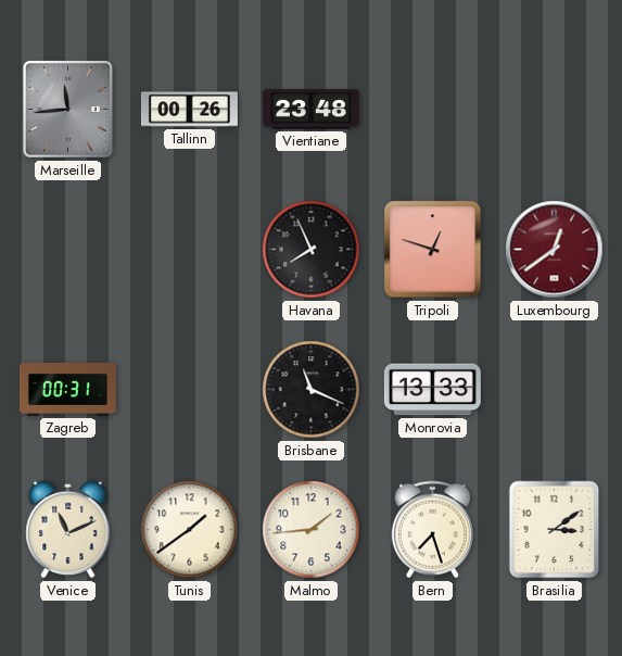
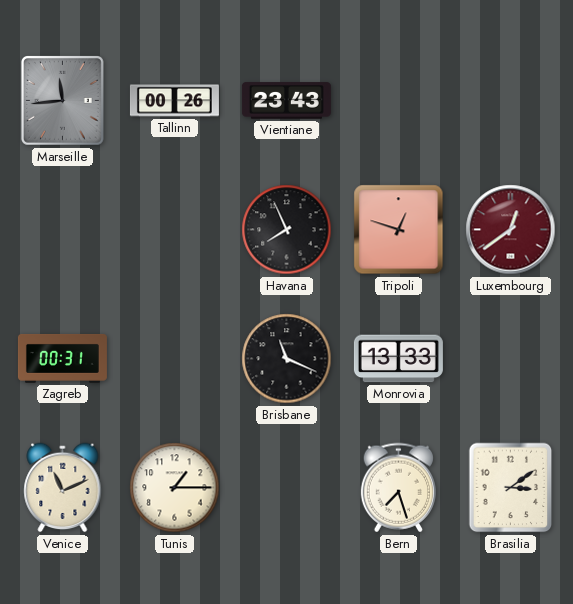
Vientiane: 23:48 -> 23:43
Tunis: 1:39 -> 1:15
Malmo: 1:44 -> none
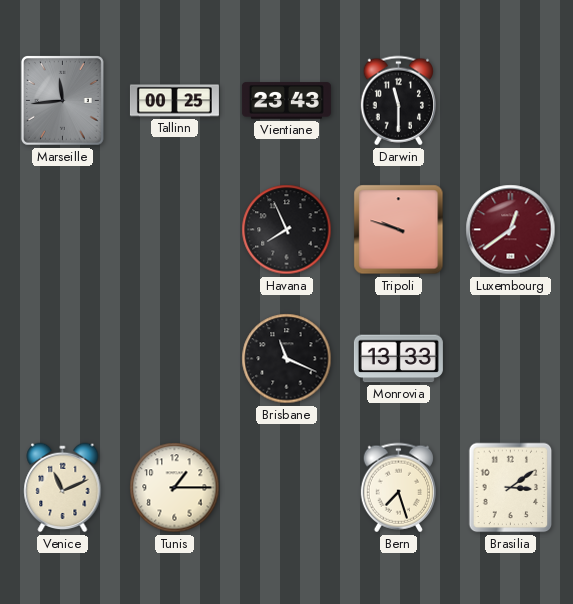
Tallinn: 00:26 -> 00:25
Darwin: none -> 11:30
Tripoli: 12:48 -> 9:48
Zagreb: 00:31 -> none
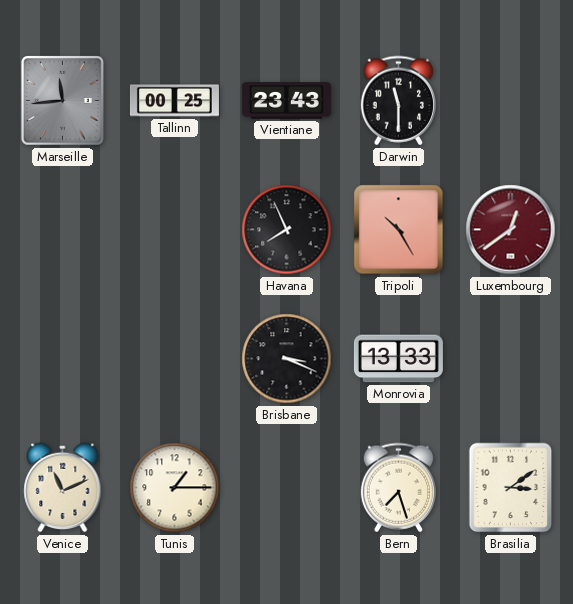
Tripoli: 9:48 -> 10:25
Brisbane: 11:19 -> 3:19
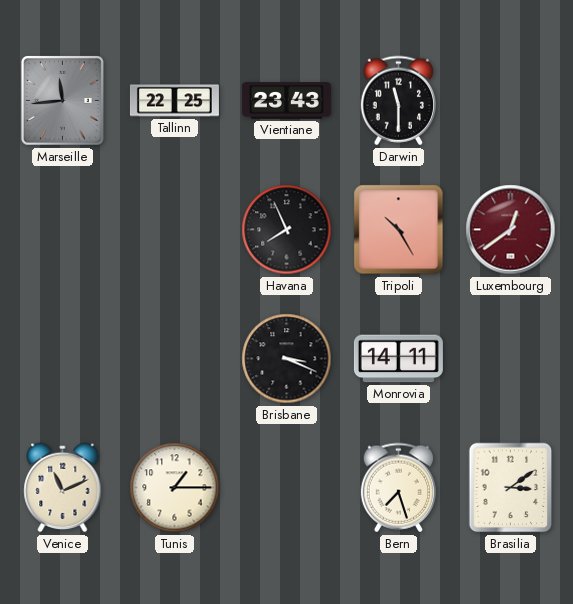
Tallinn: 00:25 -> 22:25
Monrovia: 13:33 -> 14:11
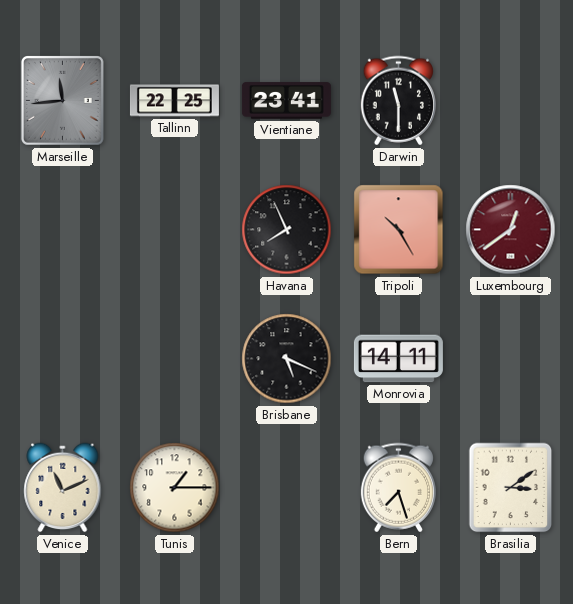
Vientiane: 23:43 -> 23:41
Brisbane: 3:19 -> 5:19
